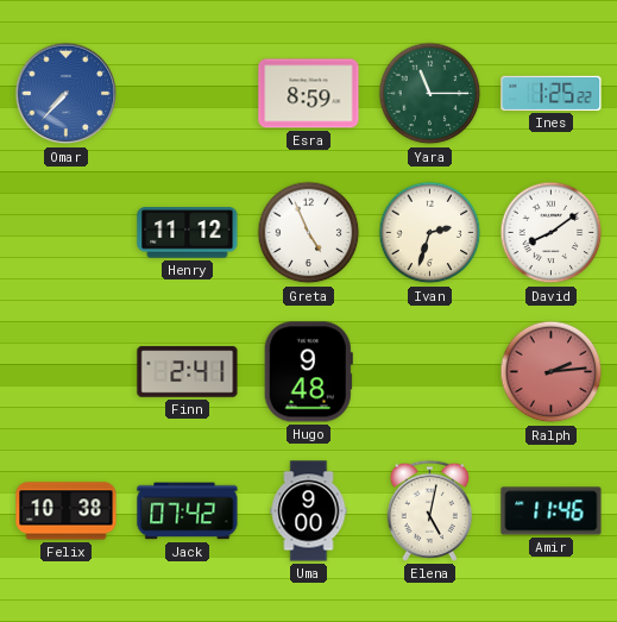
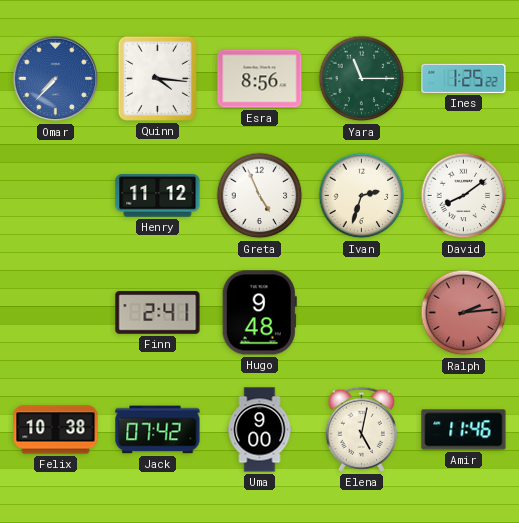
Quinn: none -> 4:16
Esra: 8:59 -> 8:56
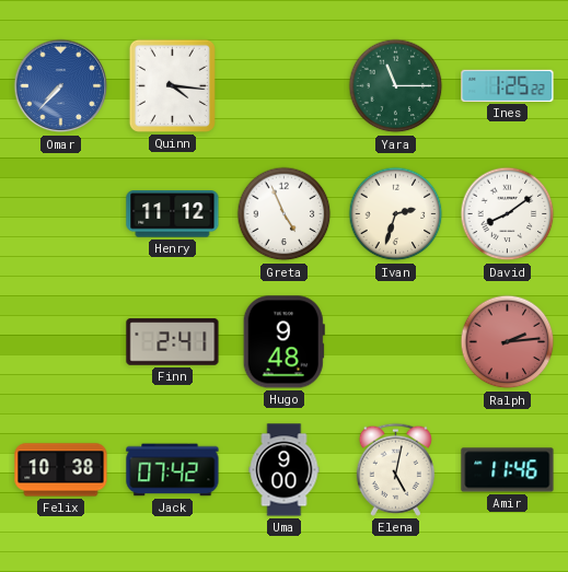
Esra: 8:56 -> none
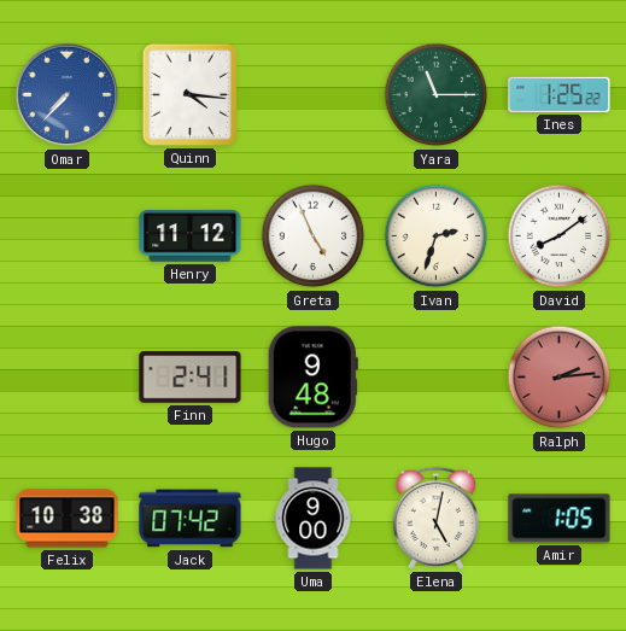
Amir: 11:46 -> 1:05
